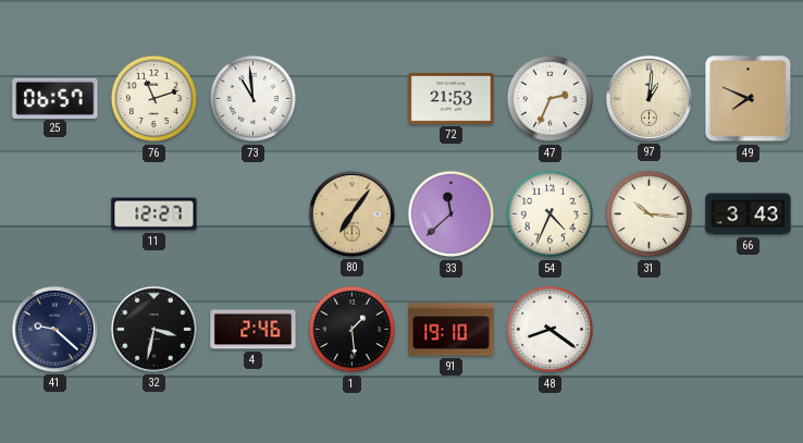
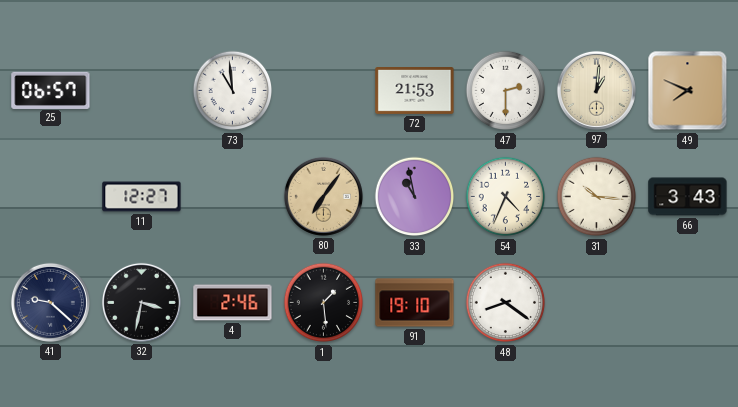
76: 11:12 -> none
47: 2:34 -> 2:30
33: 11:38 -> 10:58
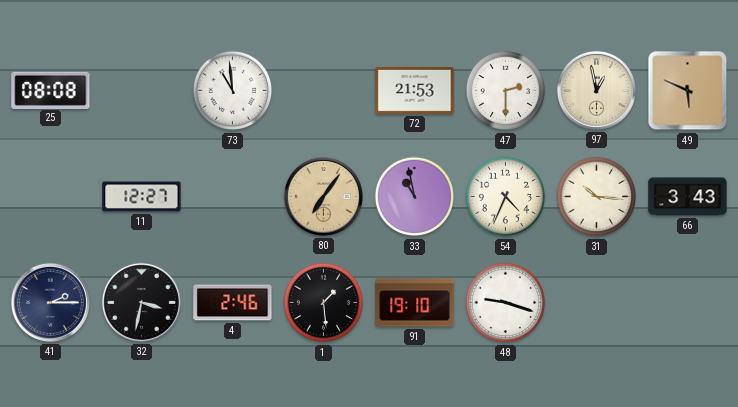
25: 06:57 -> 08:08
97: 1:01 -> 12:58
49: 7:49 -> 5:49
41: 9:22 -> 2:15
48: 8:21 -> 9:18
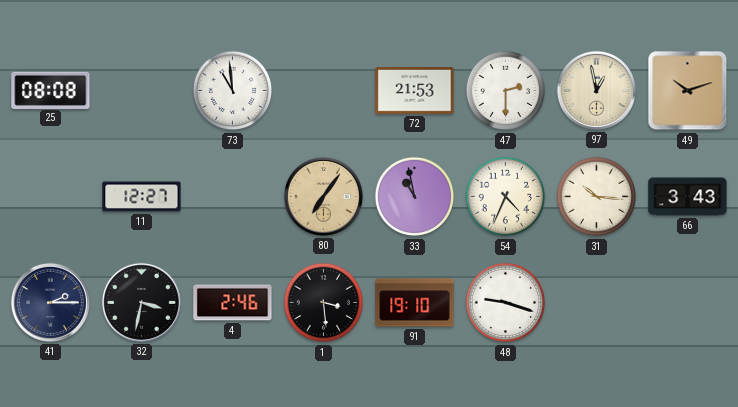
49: 5:49 -> 10:12
1: 1:29 -> 3:29
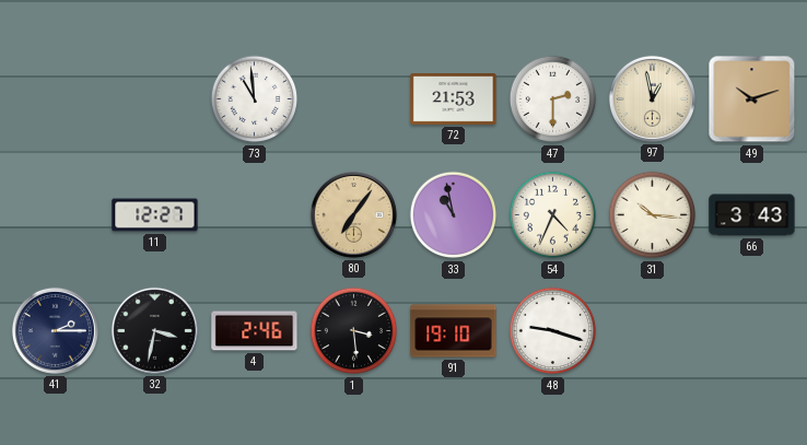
25: 08:08 -> none
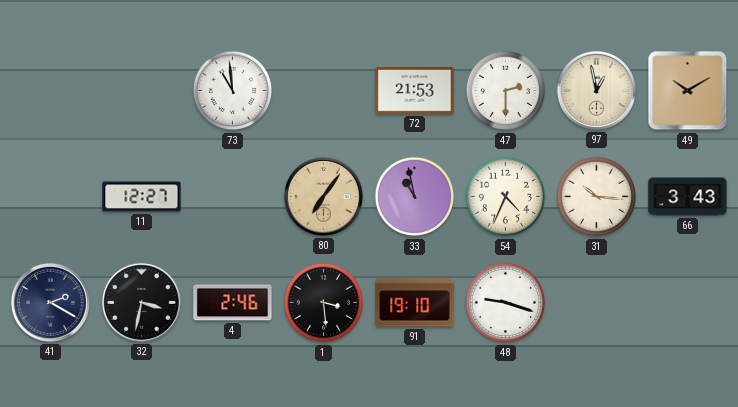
49: 10:12 -> 10:10
41: 2:15 -> 2:20
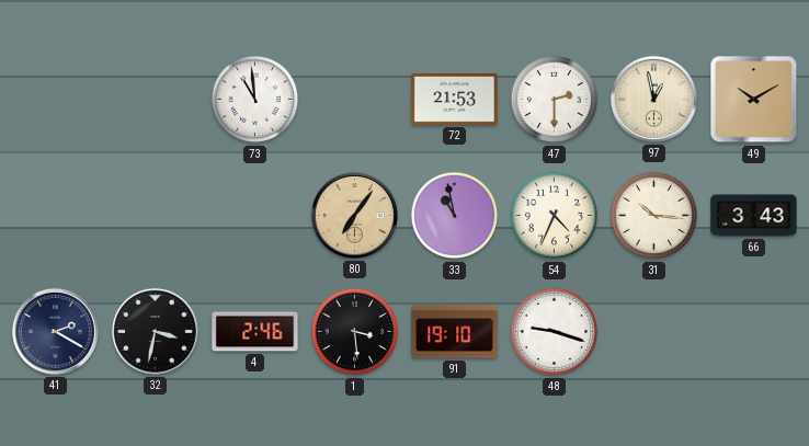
11: 12:27 -> none
